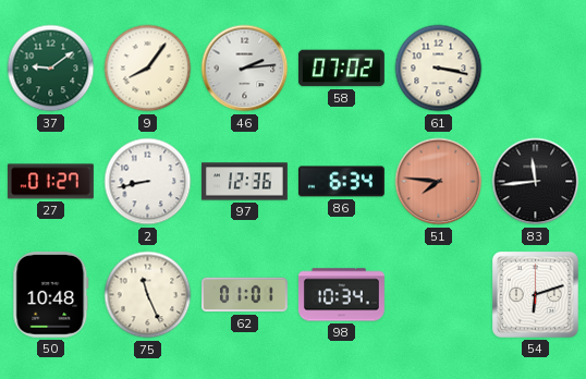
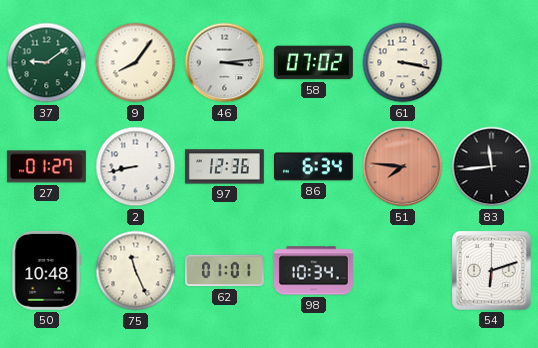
46: 2:14 -> 3:14
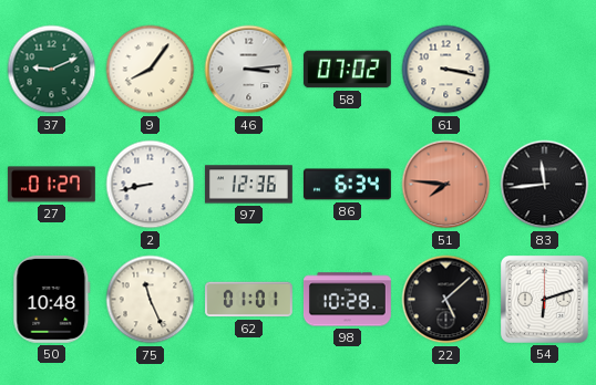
37: 9:09 -> 9:11
98: 10:34 -> 10:28
22: none -> 5:08
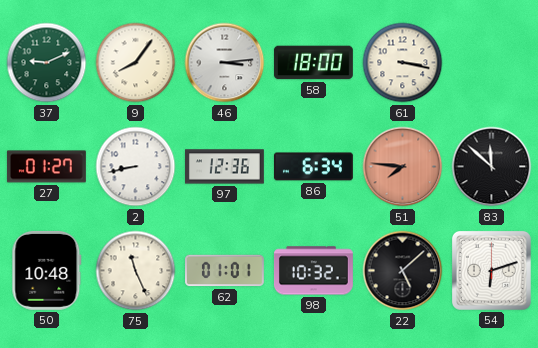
58: 07:02 -> 18:00
83: 11:44 -> 11:52
98: 10:28 -> 10:32
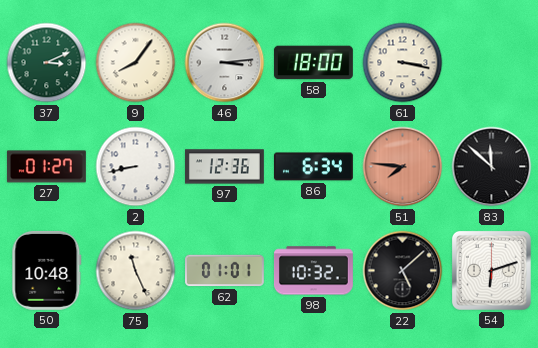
37: 9:11 -> 3:11
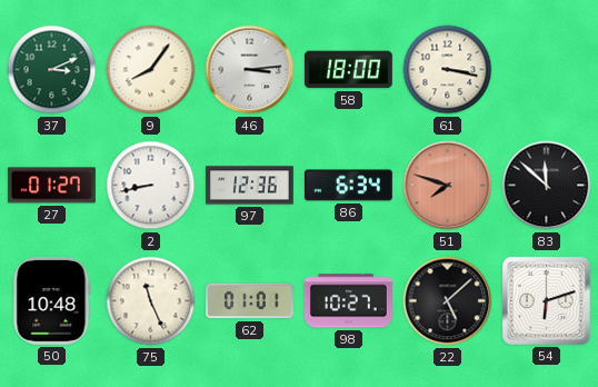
51: 7:46 -> 7:48
98: 10:32 -> 10:27
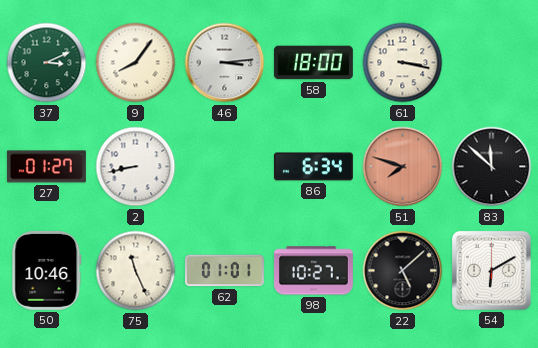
97: 12:36 -> none
50: 10:48 -> 10:46
54: 6:12 -> 6:10
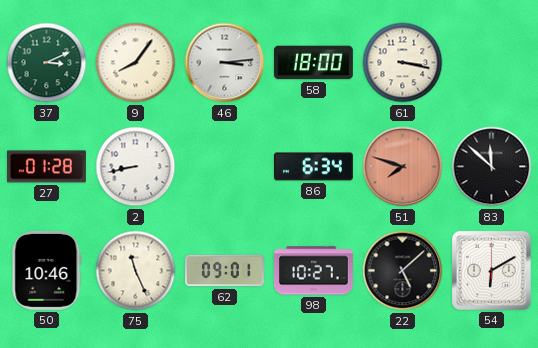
27: 01:27 -> 01:28
62: 01:01 -> 09:01
